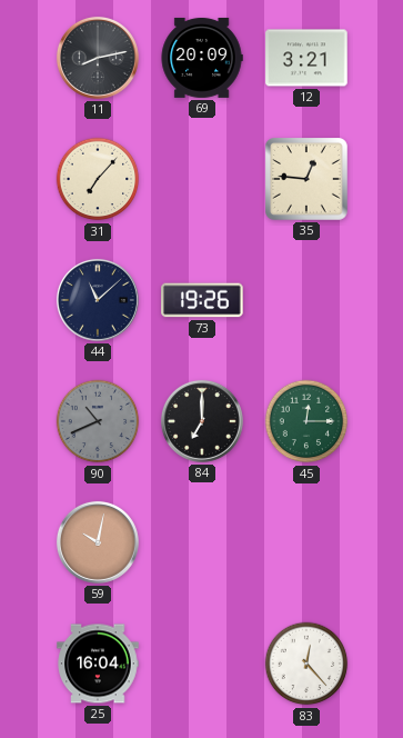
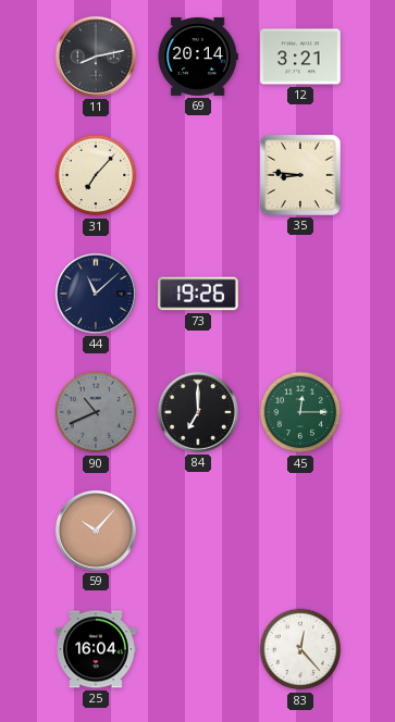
69: 20:09 -> 20:14
35: 12:46 -> 8:46
59: 10:02 -> 10:07
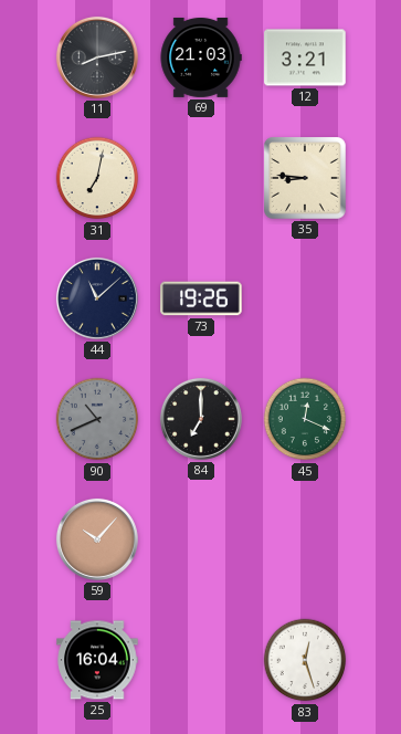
69: 20:14 -> 21:03
31: 7:07 -> 7:02
45: 12:15 -> 12:19
83: 12:23 -> 12:27
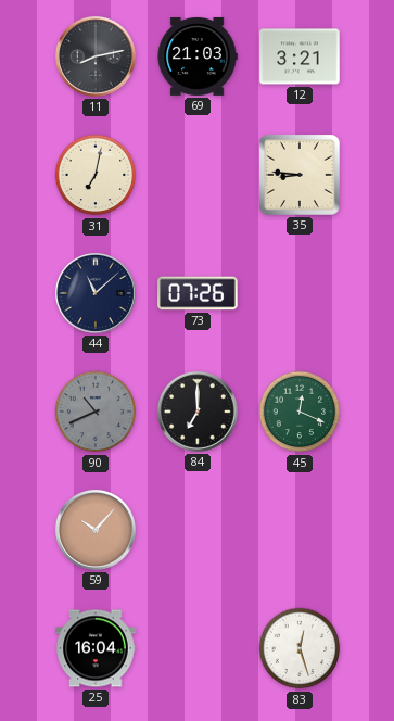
73: 19:26 -> 07:26
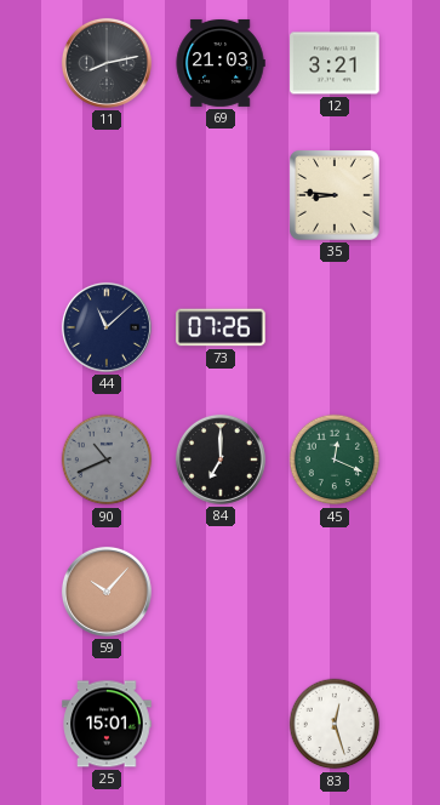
31: 7:02 -> none
25: 16:04 -> 15:01
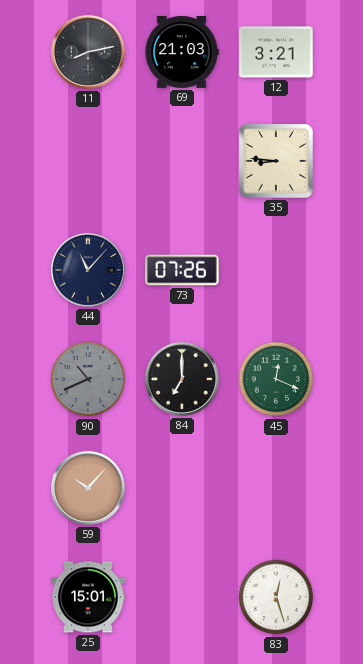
44: 11:08 -> 11:07
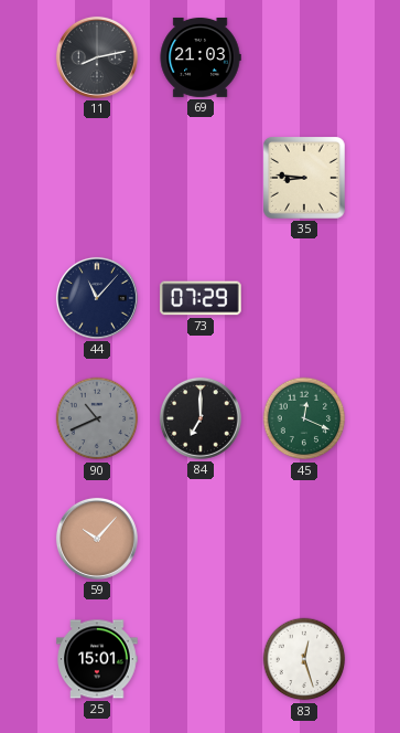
12: 3:21 -> none
73: 07:26 -> 07:29
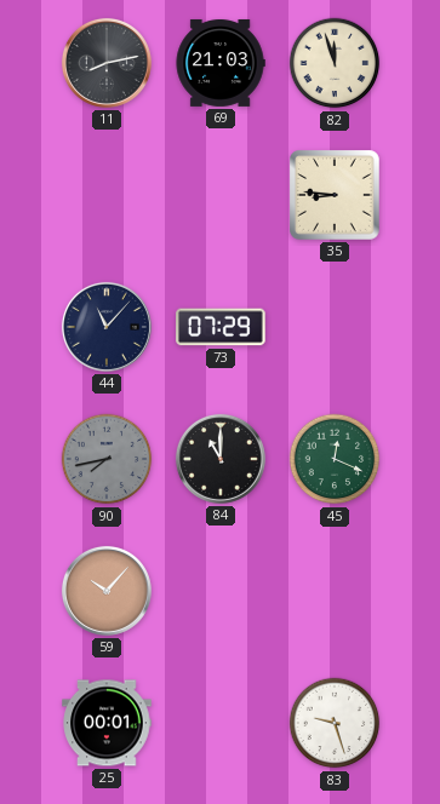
82: none -> 11:57
90: 10:41 -> 7:43
84: 7:00 -> 11:00
25: 15:01 -> 00:01
83: 12:27 -> 9:27
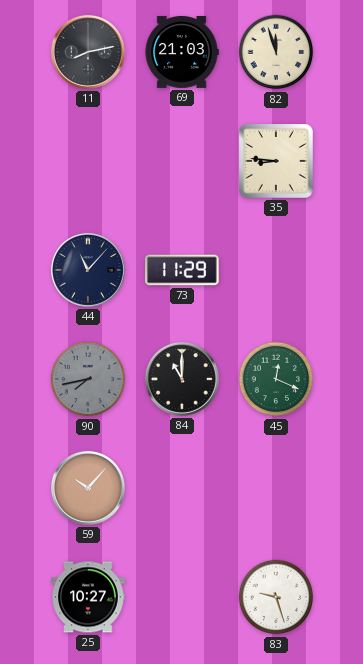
73: 07:29 -> 11:29
25: 00:01 -> 10:27
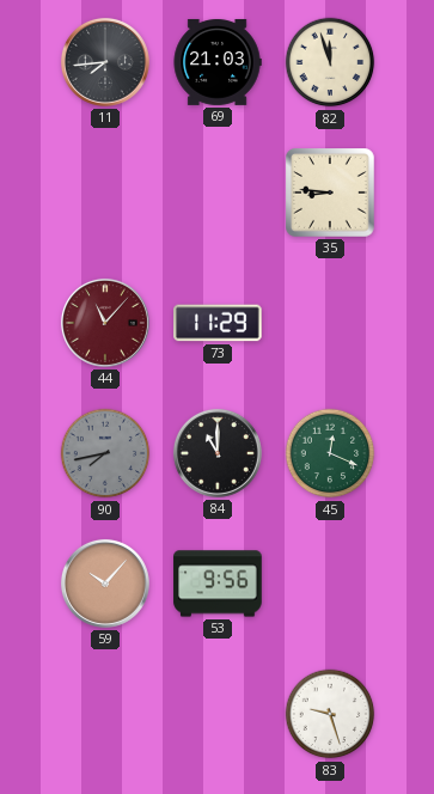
11: 8:13 -> 7:44
44 dial: navy -> burgundy
53: none -> 9:56
25: 10:27 -> none
